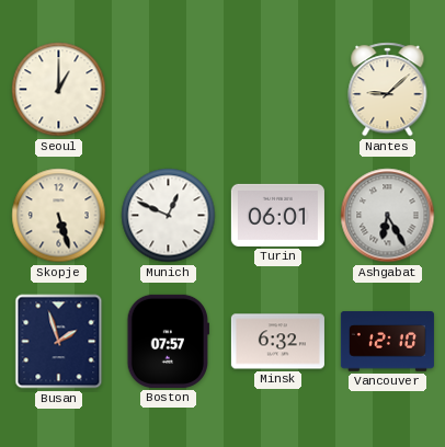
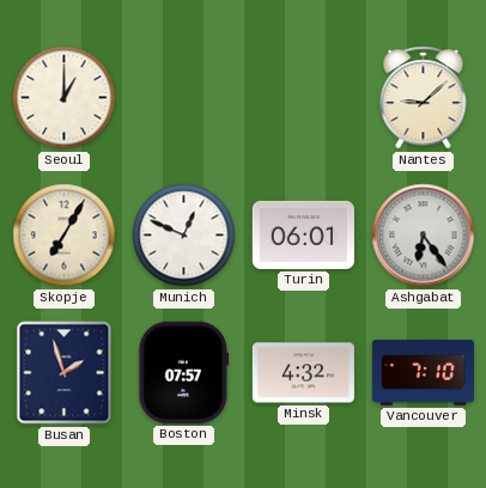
Skopje: 5:27 -> 7:05
Ashgabat: 6:25 -> 6:24
Minsk: 6:32 -> 4:32
Vancouver: 12:10 -> 7:10
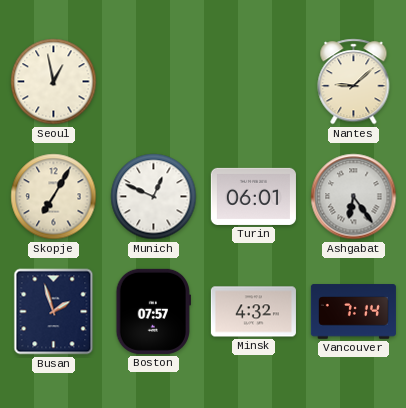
Seoul: 1:00 -> 12:58
Vancouver: 7:10 -> 7:14
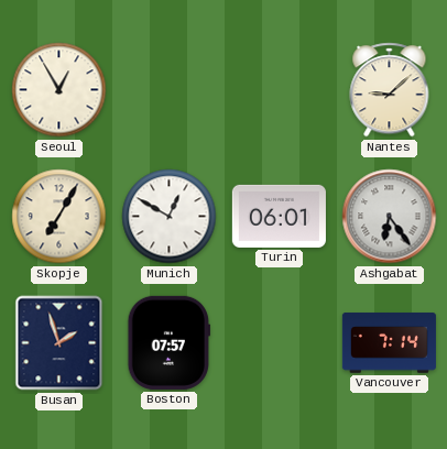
Seoul: 12:58 -> 12:55
Munich: 12:49 -> 12:50
Minsk: 4:32 -> none
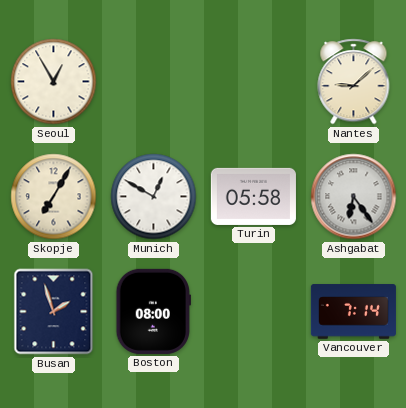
Turin: 06:01 -> 05:58
Boston: 07:57 -> 08:00
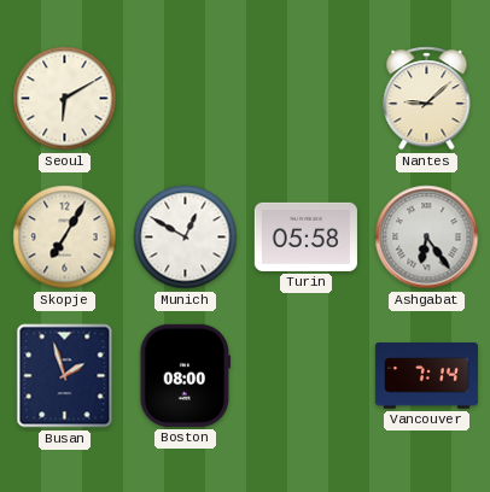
Seoul: 12:55 -> 6:10
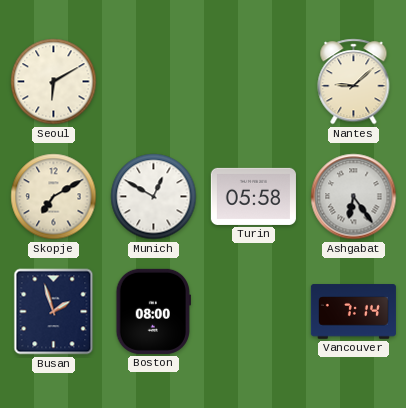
Skopje: 7:05 -> 7:10
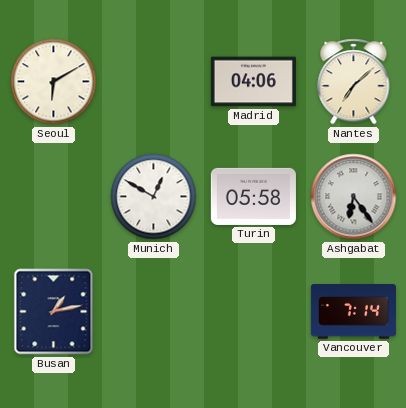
Madrid: none -> 04:06
Nantes: 9:08 -> 7:08
Skopje: 7:10 -> none
Busan: 1:57 -> 1:13
Boston: 08:00 -> none
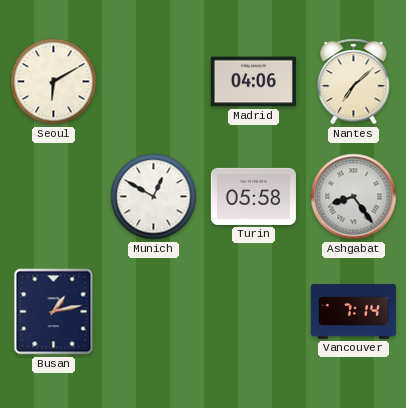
Ashgabat: 6:24 -> 8:24
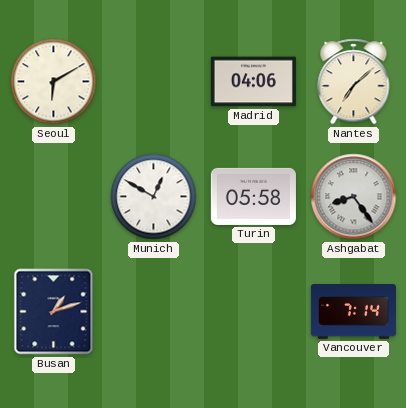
Busan: 1:13 -> 1:12
